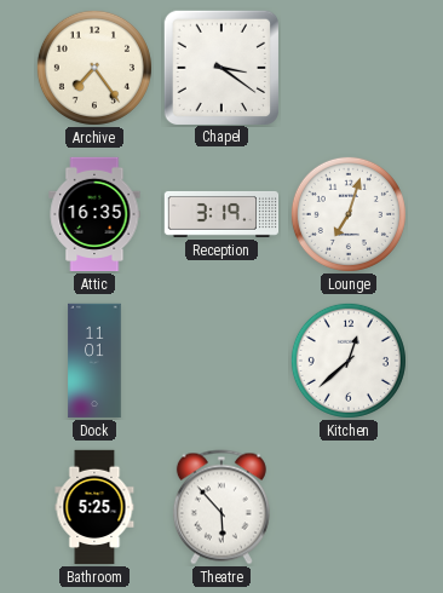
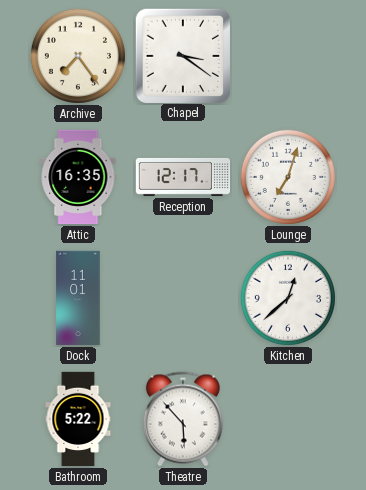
Reception: 3:19 -> 12:17
Bathroom: 5:25 -> 5:22
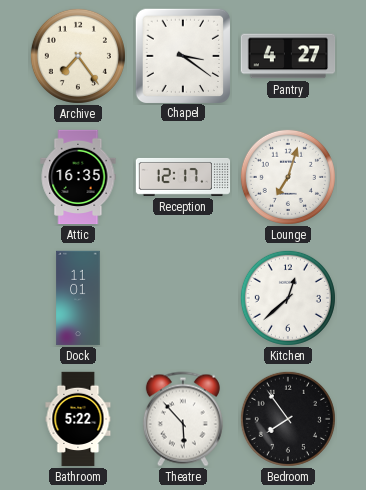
Pantry: none -> 4:27
Bedroom: none -> 7:54
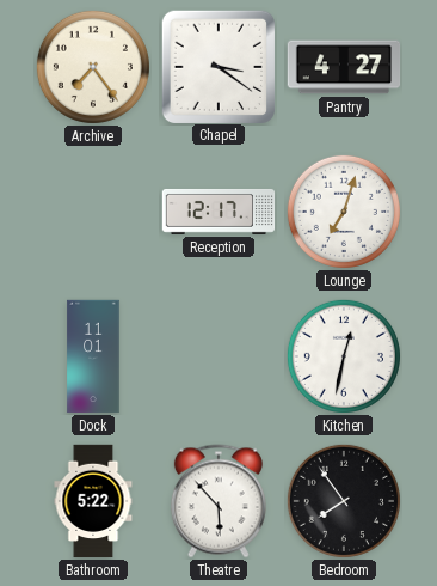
Attic: 16:35 -> none
Kitchen: 12:38 -> 12:32
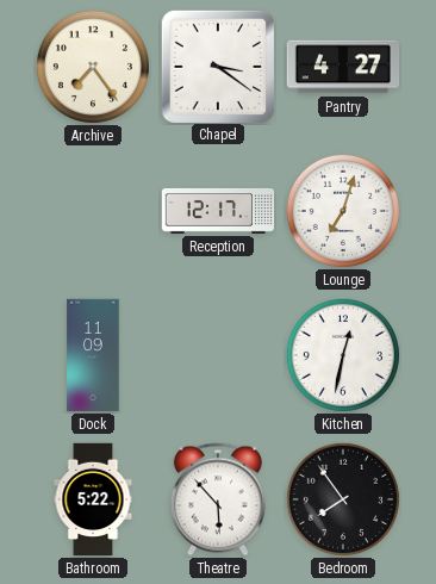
Dock: 11:01 -> 11:09
